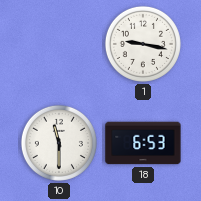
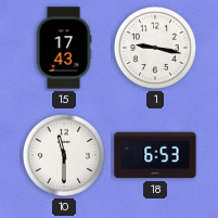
15: none -> 17:43
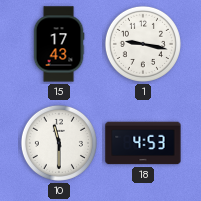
18: 6:53 -> 4:53
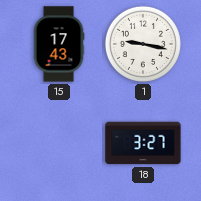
10: 11:30 -> none
18: 4:53 -> 3:27
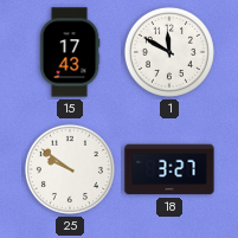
1: 9:17 -> 11:50
25: none -> 9:51
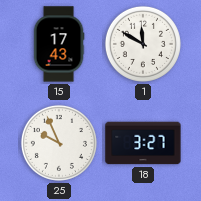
25: 9:51 -> 9:56
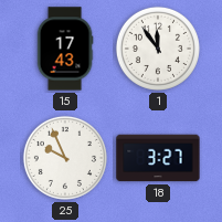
1: 11:50 -> 11:54
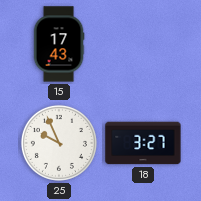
1: 11:54 -> none
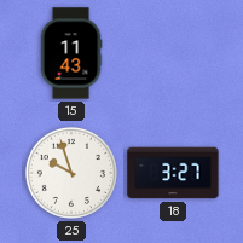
15: 17:43 -> 11:43
25: 9:56 -> 9:57
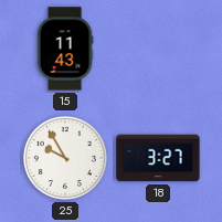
25: 9:57 -> 9:55
